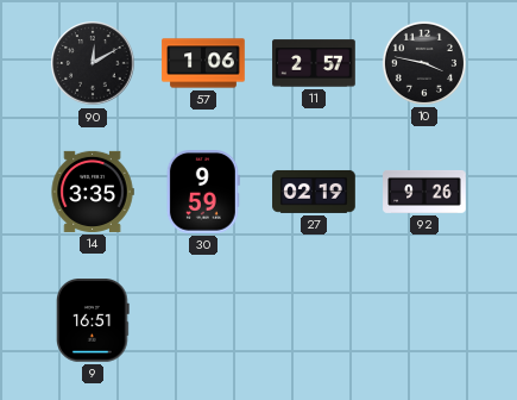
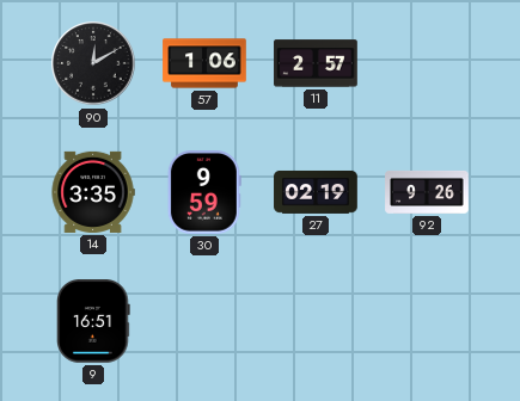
10: 3:47 -> none
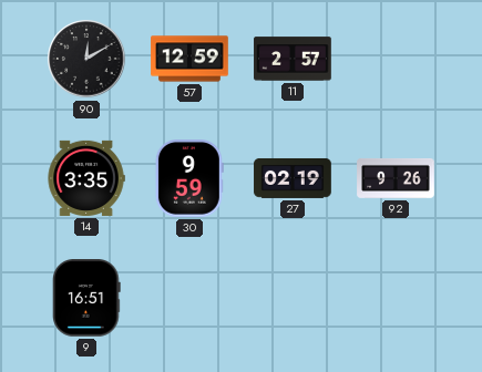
57: 1:06 -> 12:59
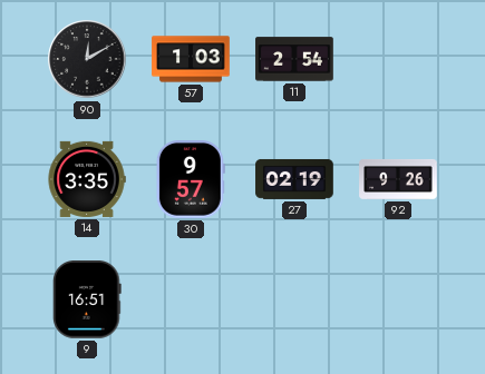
57: 12:59 -> 1:03
11: 2:57 -> 2:54
30: 9:59 -> 9:57
